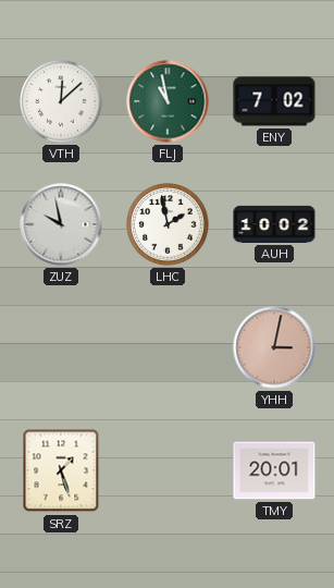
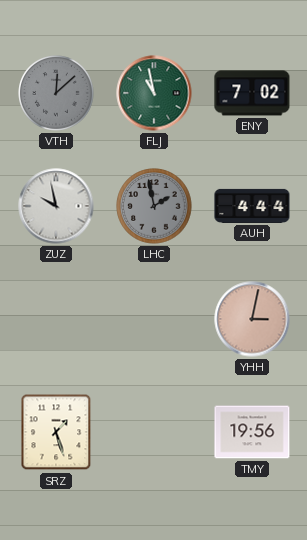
VTH dial: white -> grey
LHC dial: white -> grey
AUH: 10:02 -> 4:44
TMY: 20:01 -> 19:56
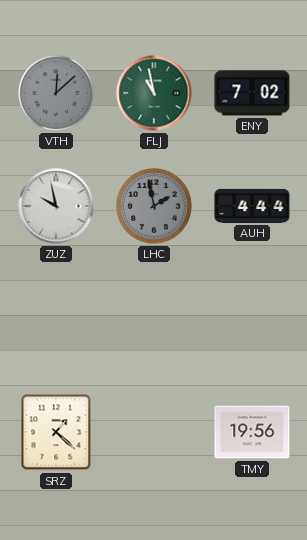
YHH: 3:02 -> none
SRZ: 1:27 -> 1:22
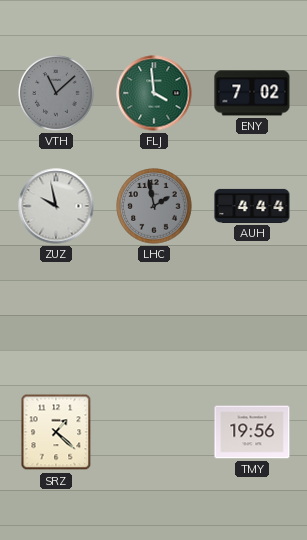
VTH: 12:08 -> 11:08
FLJ: 10:58 -> 3:59
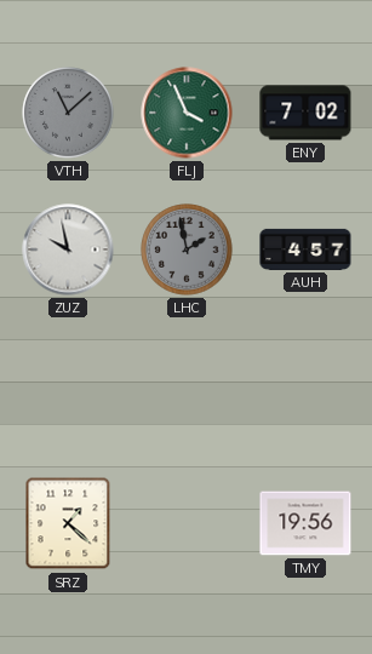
FLJ: 3:59 -> 3:56
AUH: 4:44 -> 4:57
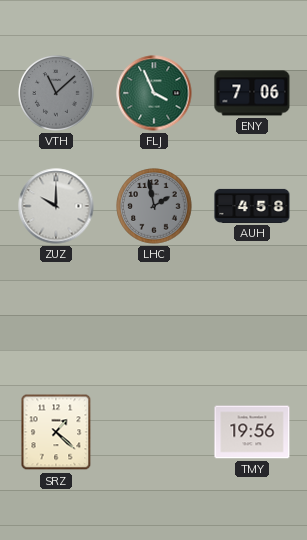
ENY: 7:02 -> 7:06
ZUZ: 9:58 -> 10:00
AUH: 4:57 -> 4:58
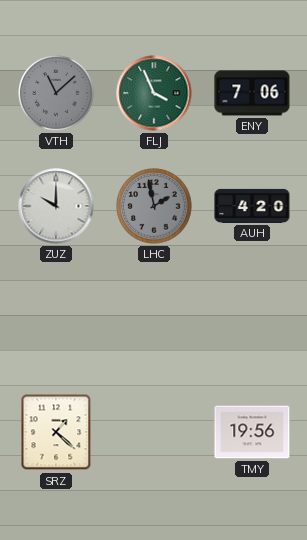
AUH: 4:58 -> 4:20
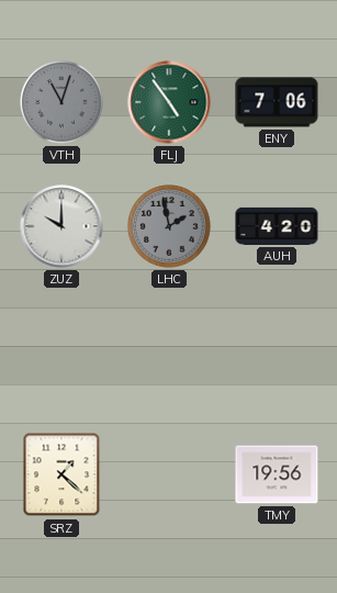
VTH: 11:08 -> 11:03
FLJ: 3:56 -> 4:54
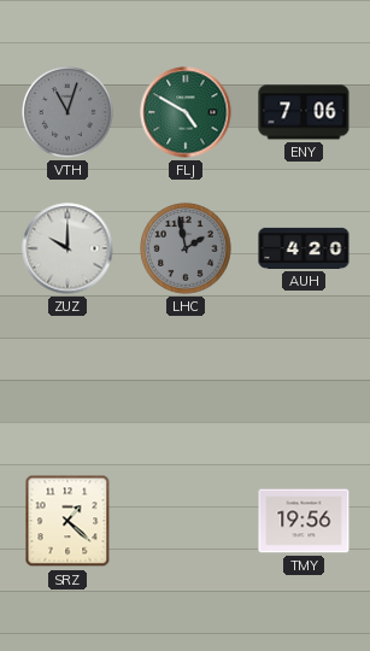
FLJ: 4:54 -> 4:50
